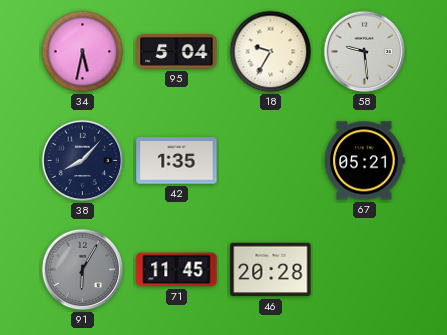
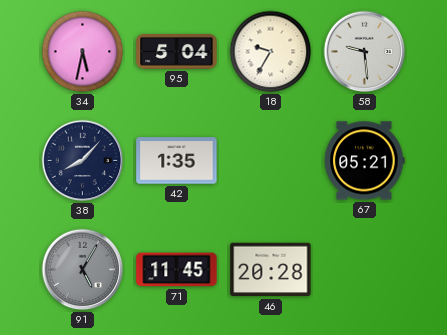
91: 6:05 -> 5:05
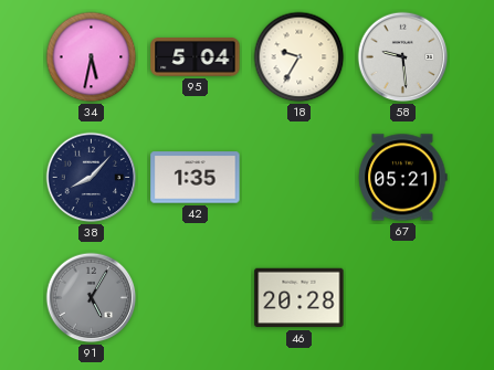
71: 11:45 -> none
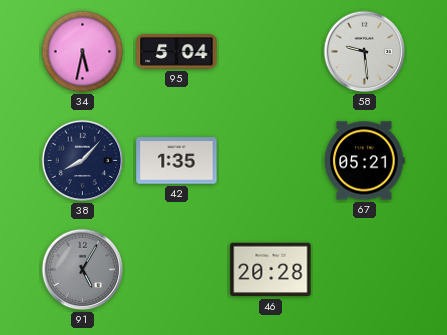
18: 9:35 -> none
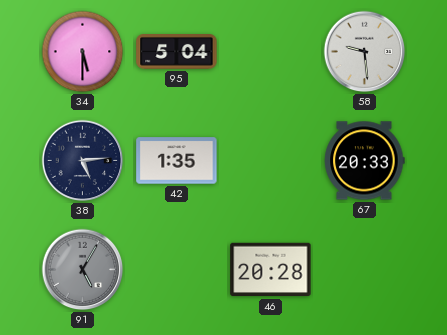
34: 5:32 -> 5:30
38: 8:07 -> 5:14
67: 05:21 -> 20:33
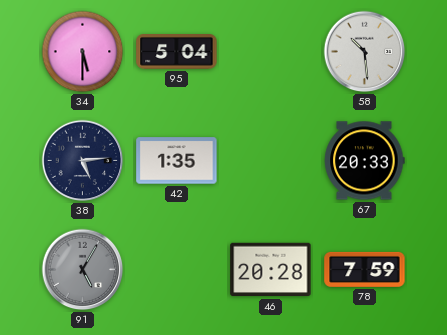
58: 9:29 -> 10:29
78: none -> 7:59
